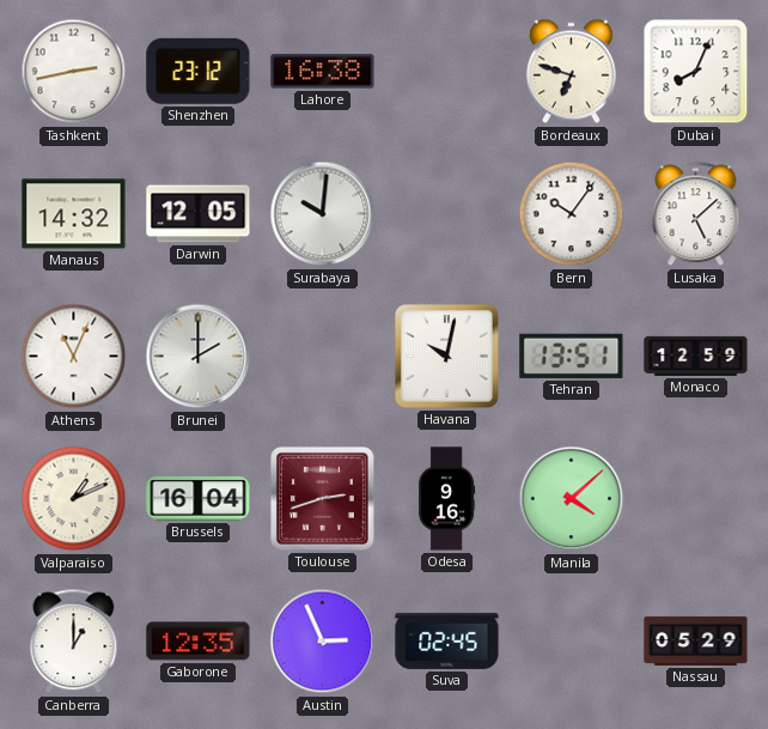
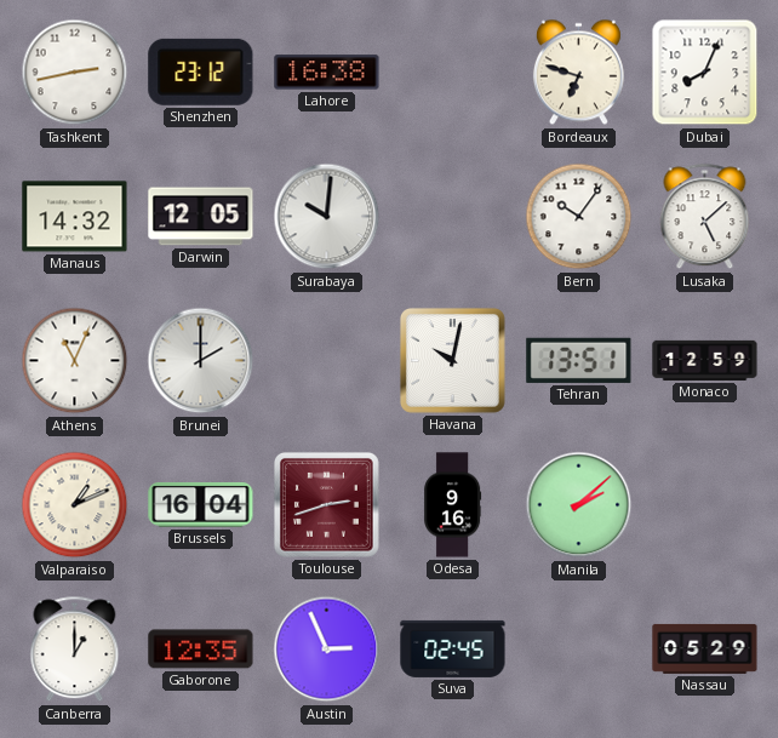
Manila: 4:08 -> 2:08
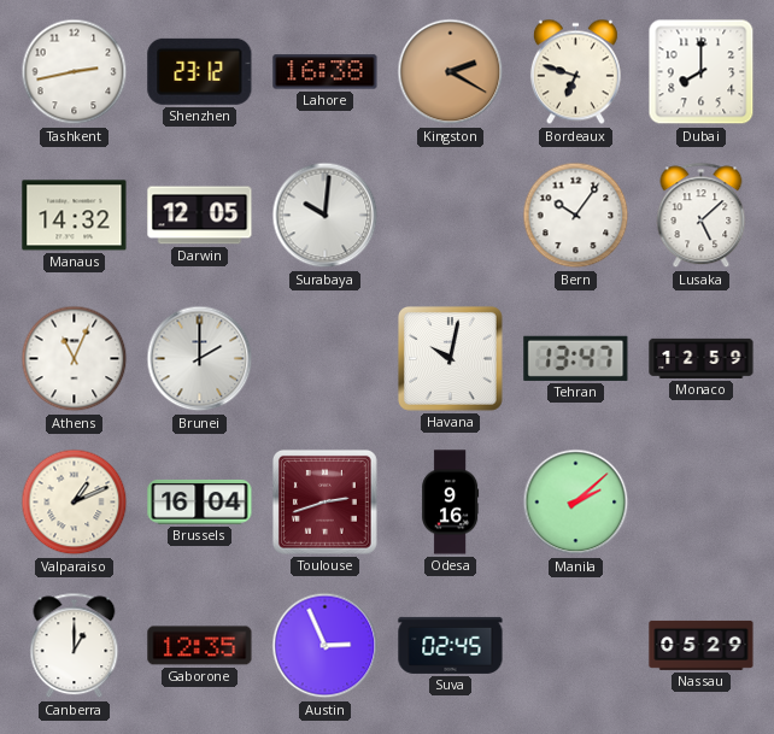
Kingston: none -> 2:20
Dubai: 8:04 -> 8:00
Tehran: 13:51 -> 13:47
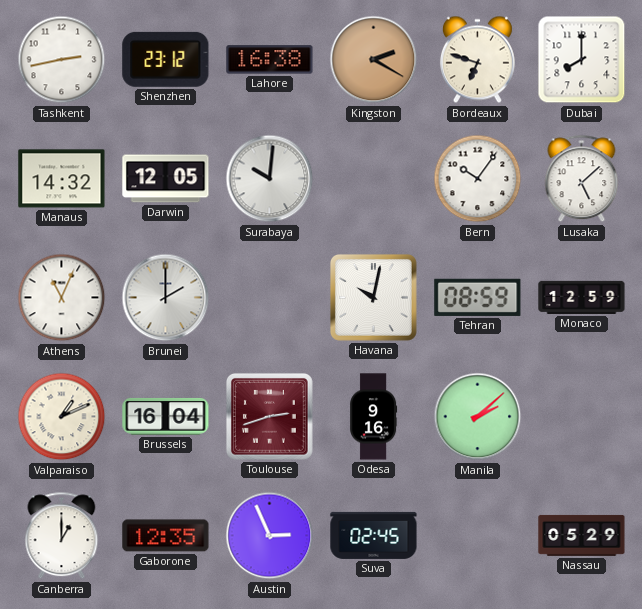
Tehran: 13:47 -> 08:59
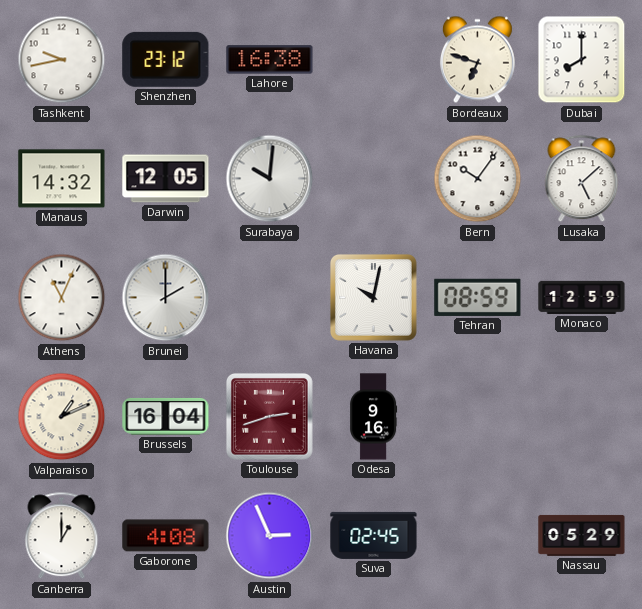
Tashkent: 2:43 -> 9:43
Kingston: 2:20 -> none
Manila: 2:08 -> none
Gaborone: 12:35 -> 4:08
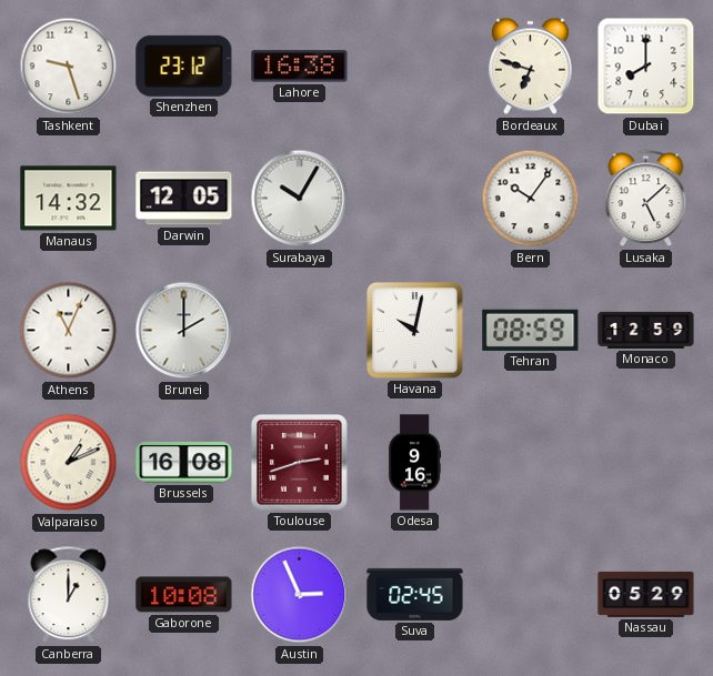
Tashkent: 9:43 -> 9:27
Surabaya: 10:01 -> 10:05
Brussels: 16:04 -> 16:08
Gaborone: 4:08 -> 10:08
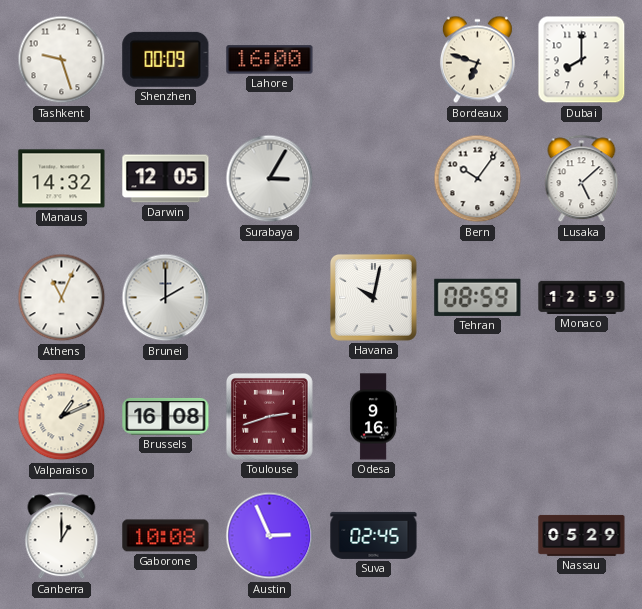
Shenzhen: 23:12 -> 00:09
Lahore: 16:38 -> 16:00
Surabaya: 10:05 -> 3:05
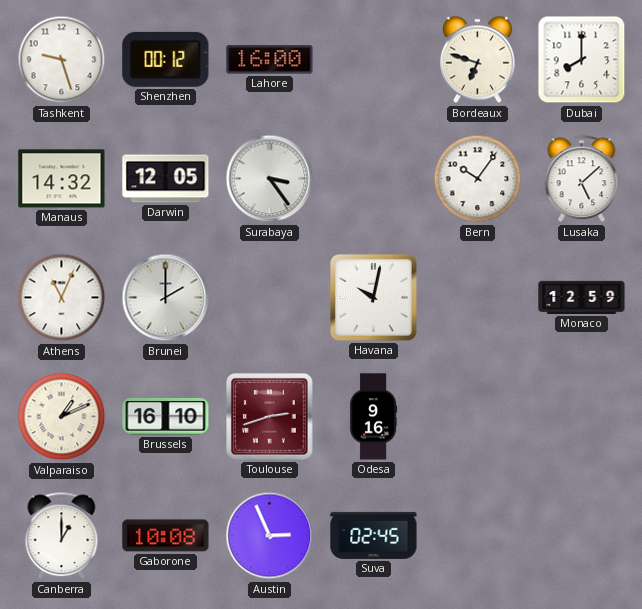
Shenzhen: 00:09 -> 00:12
Surabaya: 3:05 -> 3:24
Tehran: 08:59 -> none
Brussels: 16:08 -> 16:10
Nassau: 05:29 -> none
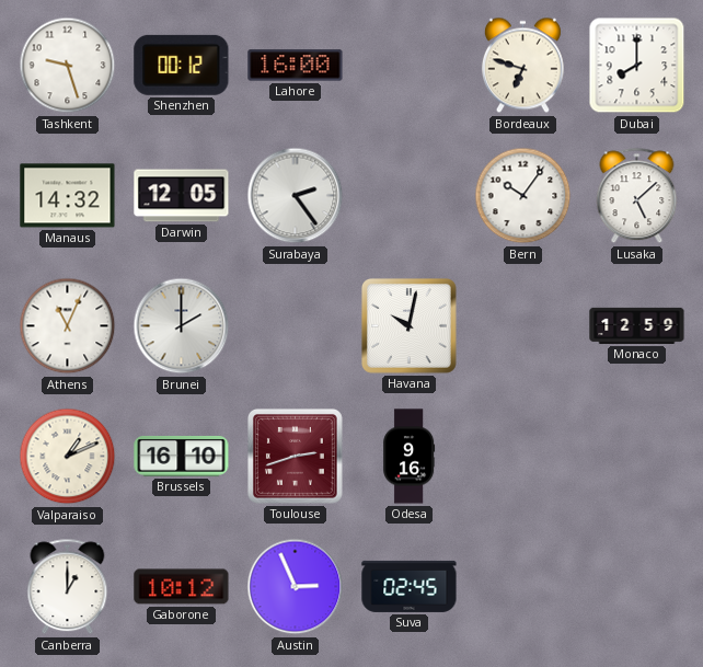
Surabaya: 3:24 -> 2:24
Gaborone: 10:08 -> 10:12
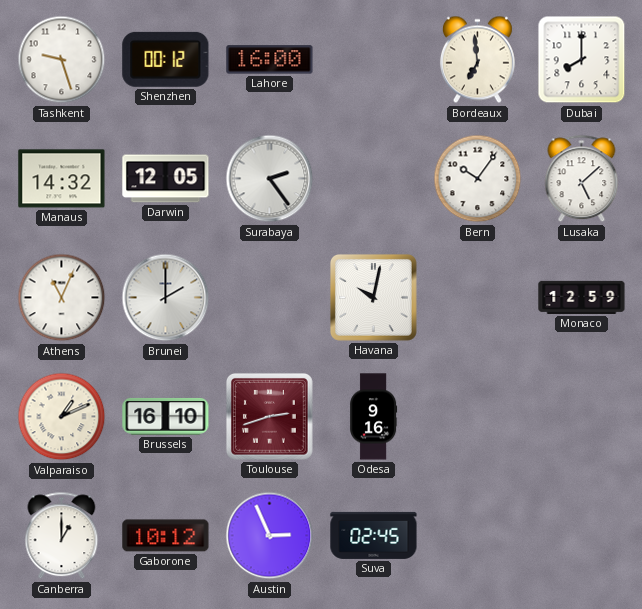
Bordeaux: 6:48 -> 6:59
